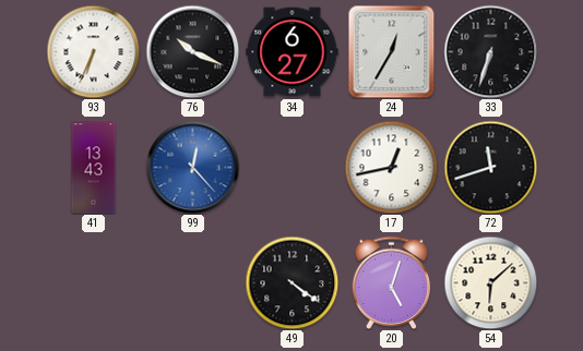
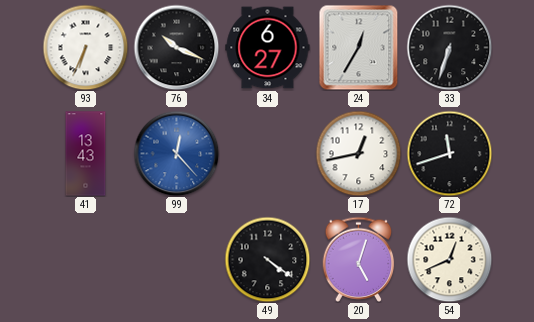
54: 6:08 -> 12:41
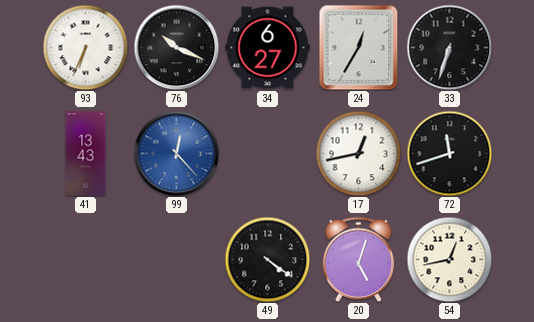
54: 12:41 -> 12:43
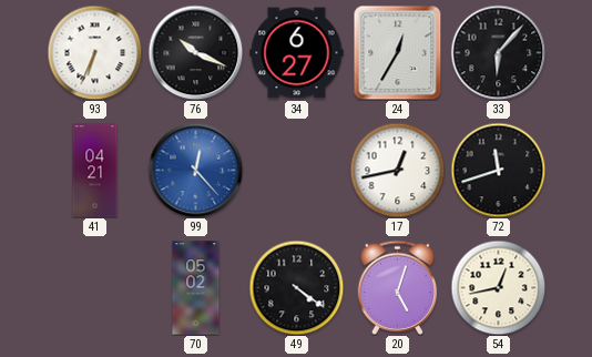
33: 6:33 -> 6:07
41: 13:43 -> 04:21
70: none -> 05:02
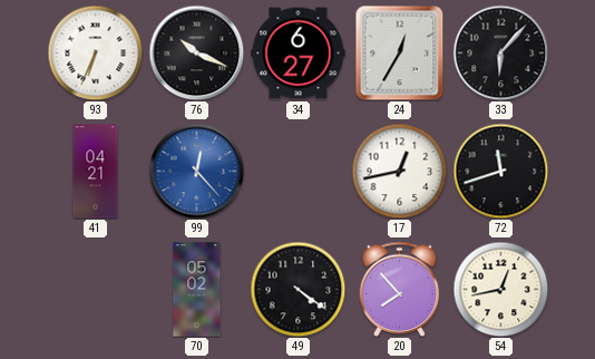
20: 5:03 -> 7:53
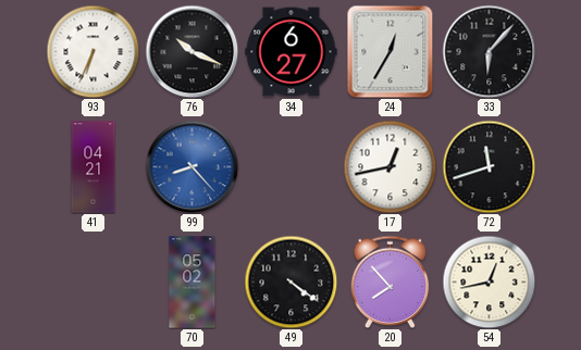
99: 12:23 -> 8:23
